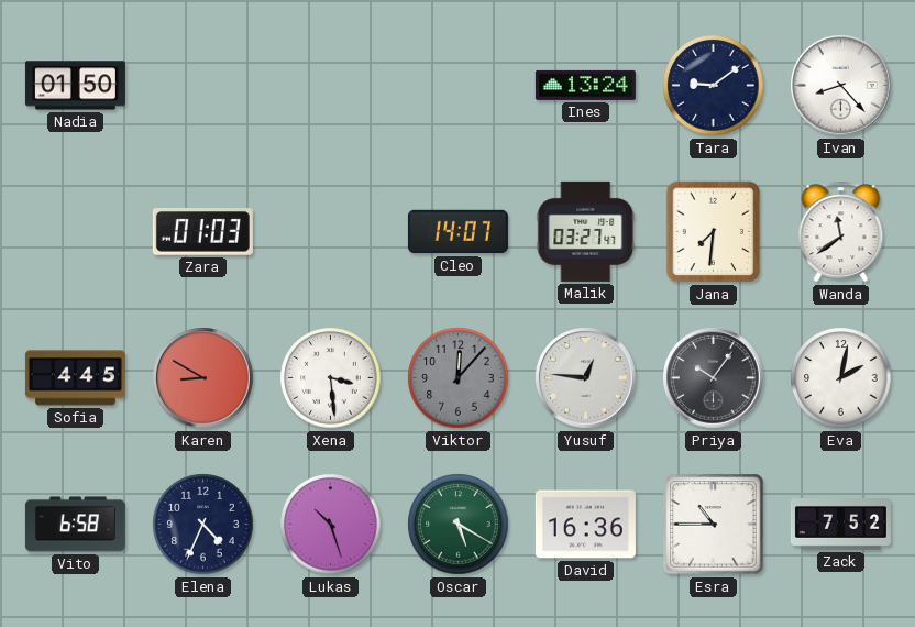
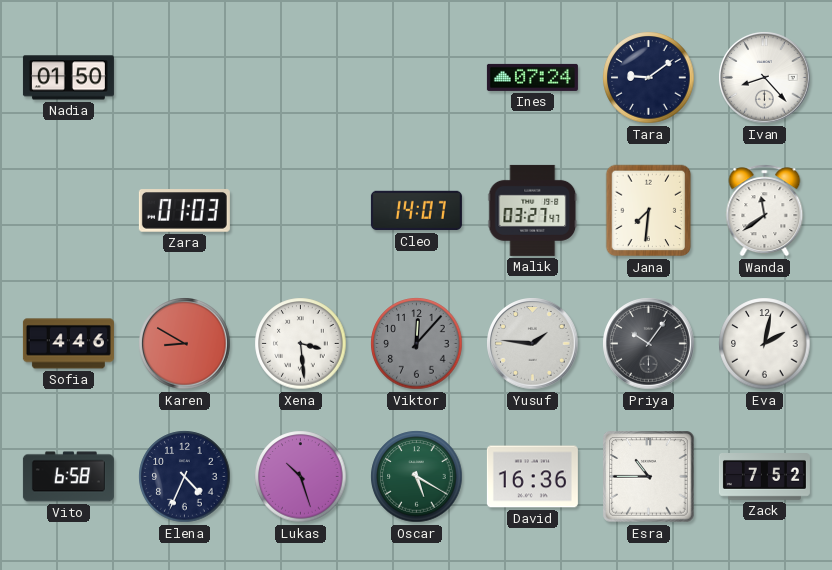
Ines: 13:24 -> 07:24
Sofia: 4:45 -> 4:46
Yusuf: 12:46 -> 1:46
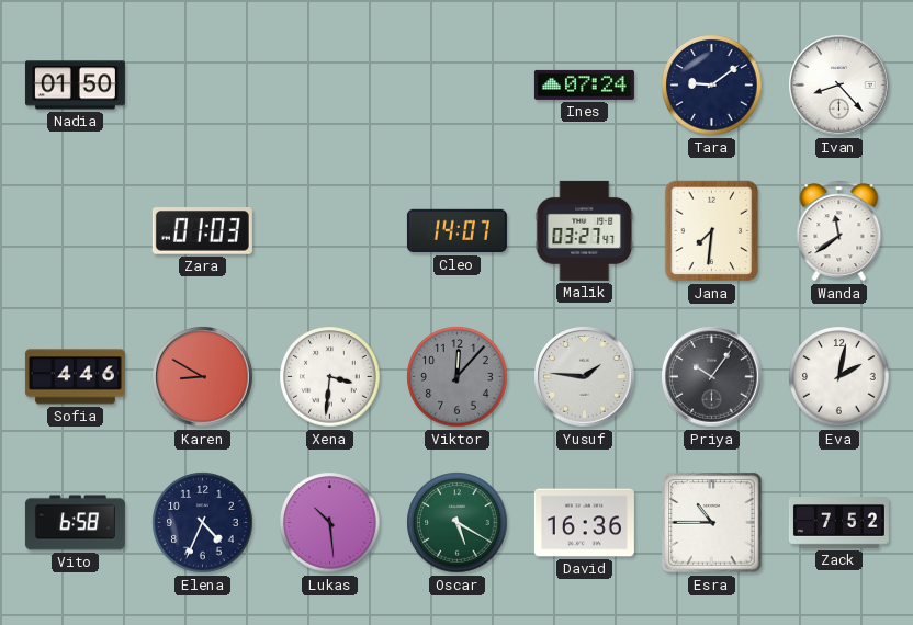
Xena: 3:29 -> 3:31
Lukas: 10:27 -> 10:29
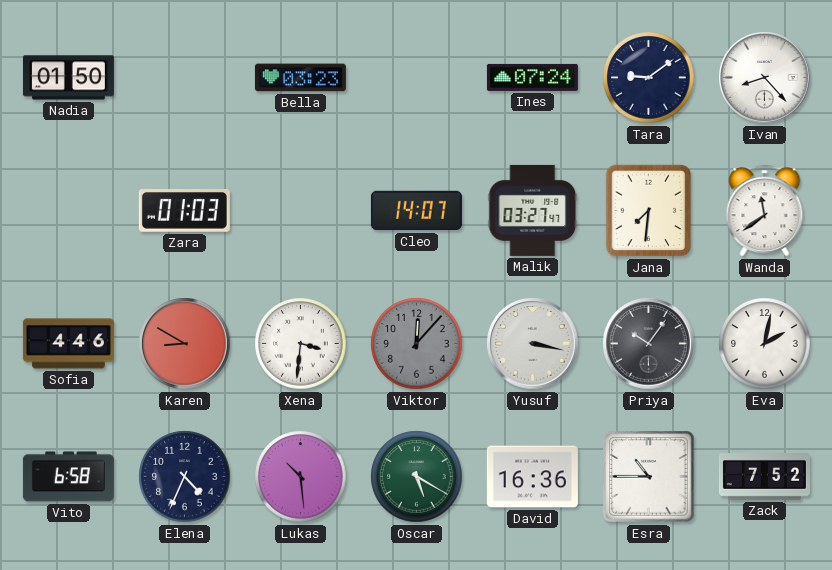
Bella: none -> 03:23
Yusuf: 1:46 -> 3:17
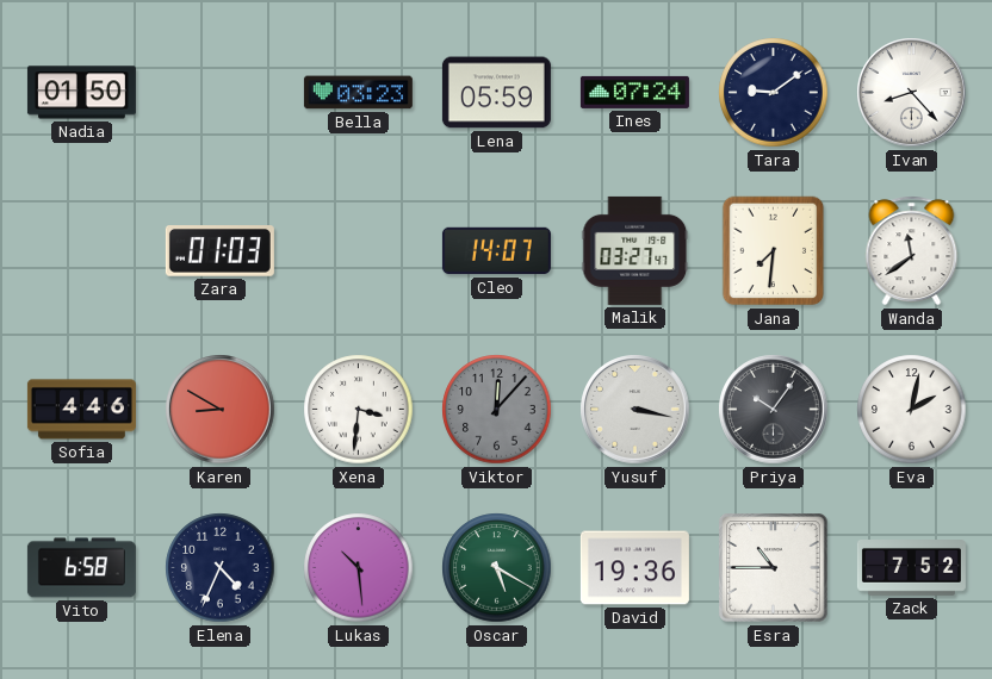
Lena: none -> 05:59
David: 16:36 -> 19:36
